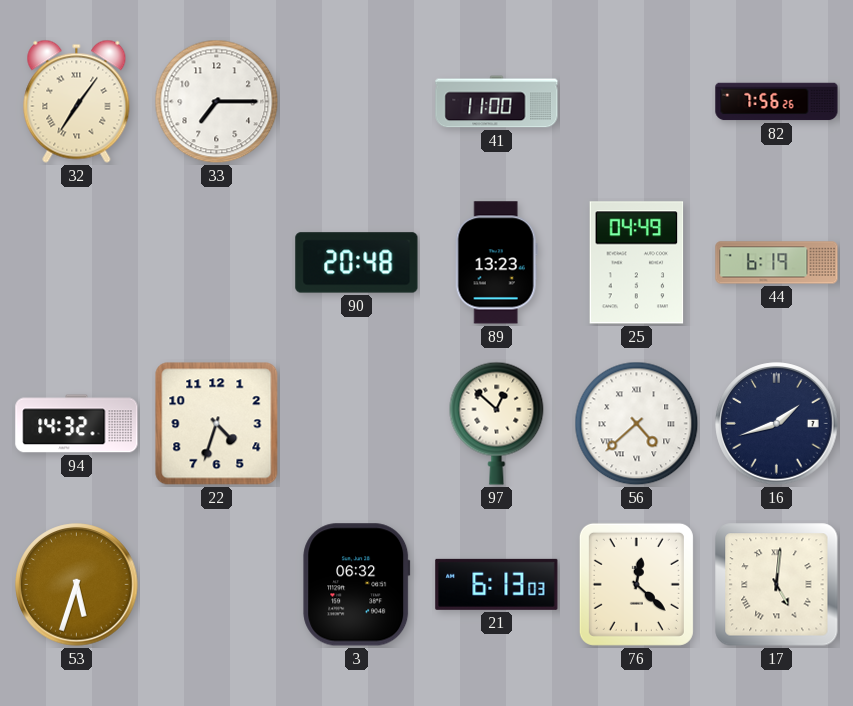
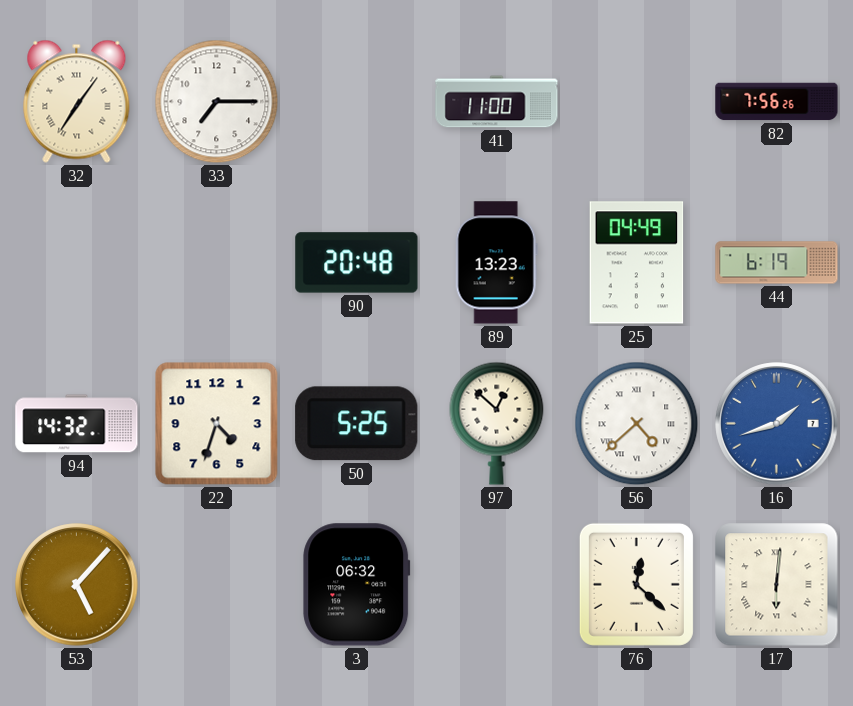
50: none -> 5:25
16 dial: navy -> blue
53: 5:33 -> 5:07
21: 6:13 -> none
17: 5:01 -> 6:01
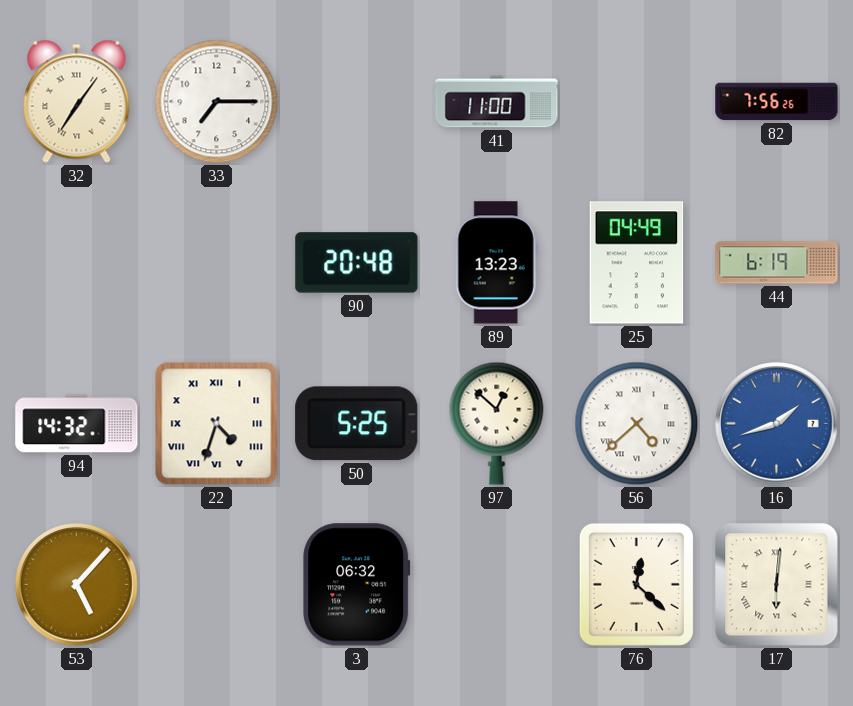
22 numerals: Arabic -> Roman
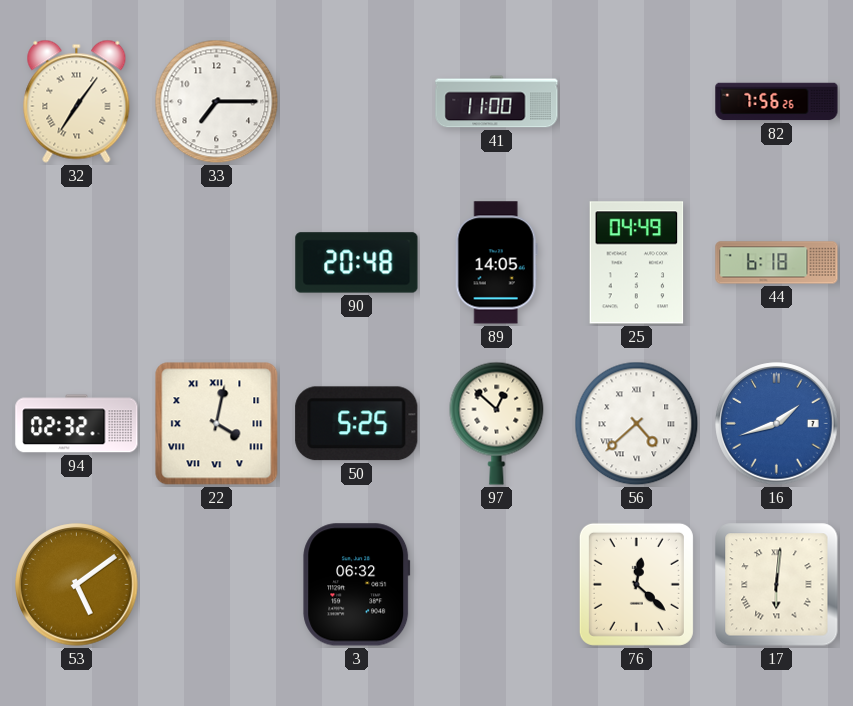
89: 13:23 -> 14:05
44: 6:19 -> 6:18
94: 14:32 -> 02:32
22: 4:33 -> 4:02
53: 5:07 -> 5:09
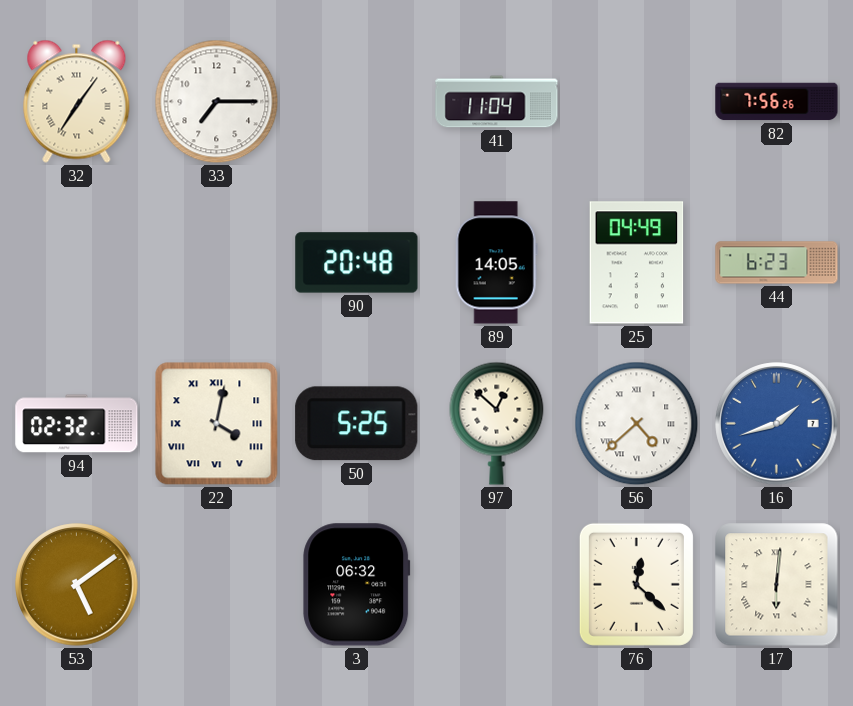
41: 11:00 -> 11:04
44: 6:18 -> 6:23
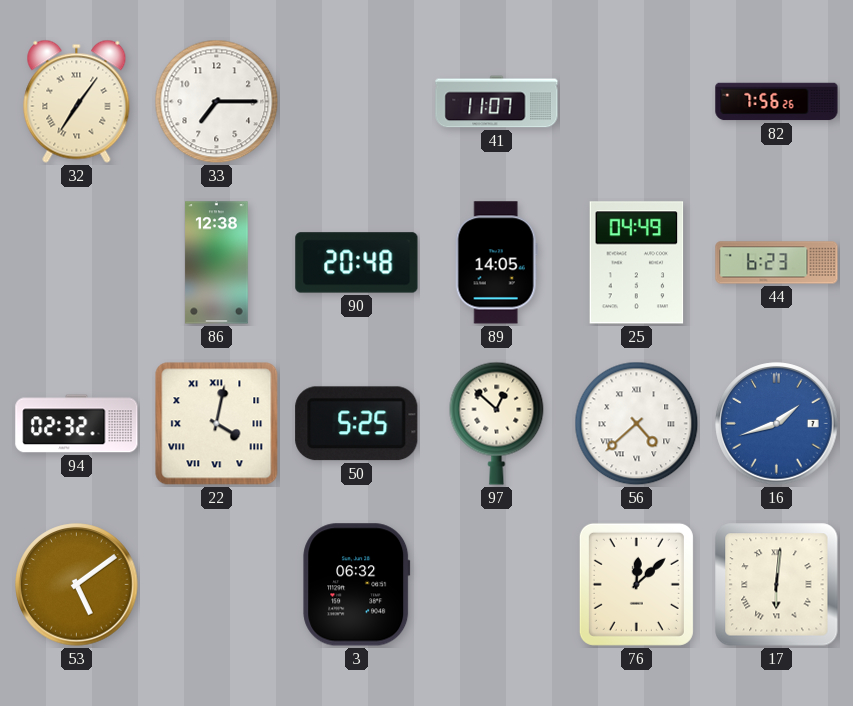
41: 11:04 -> 11:07
86: none -> 12:38
76: 12:22 -> 12:08
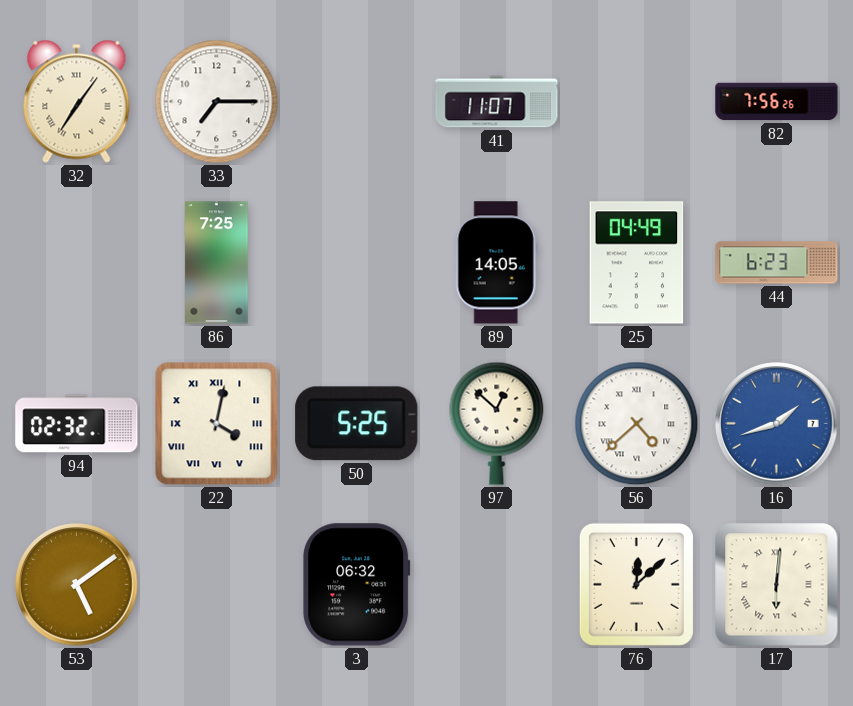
86: 12:38 -> 7:25
90: 20:48 -> none
